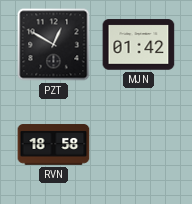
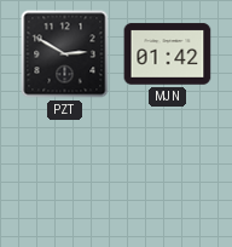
PZT: 12:50 -> 2:50
RVN: 18:58 -> none
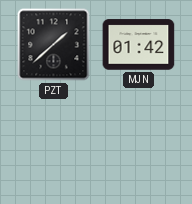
PZT: 2:50 -> 1:38
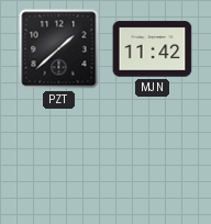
MJN: 01:42 -> 11:42
